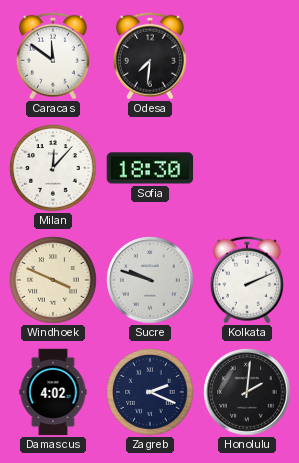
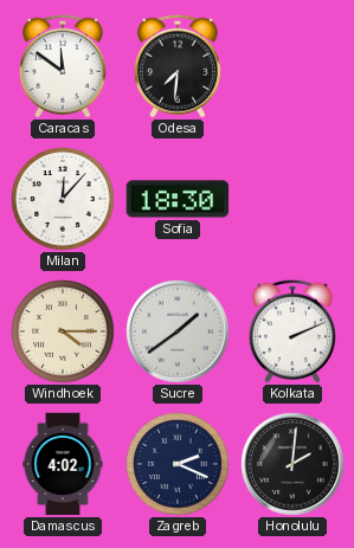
Windhoek: 3:49 -> 4:15
Sucre: 9:48 -> 1:39
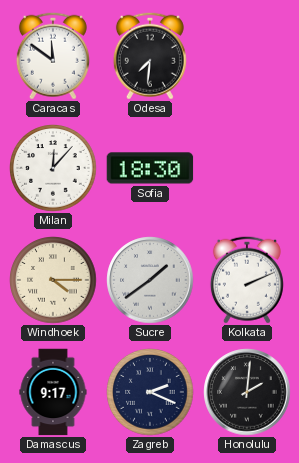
Damascus: 4:02 -> 9:17
